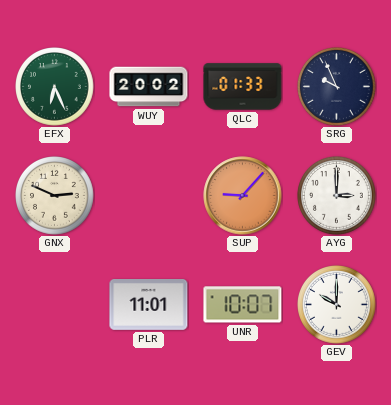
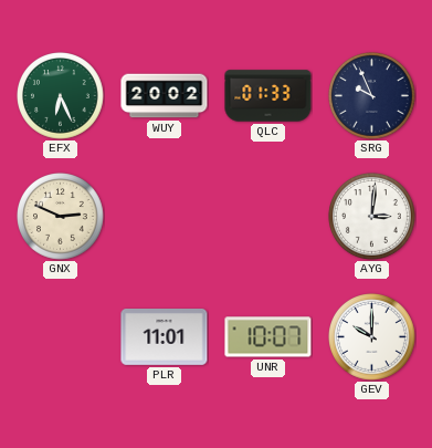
SUP: 9:07 -> none
AYG: 3:00 -> 3:01
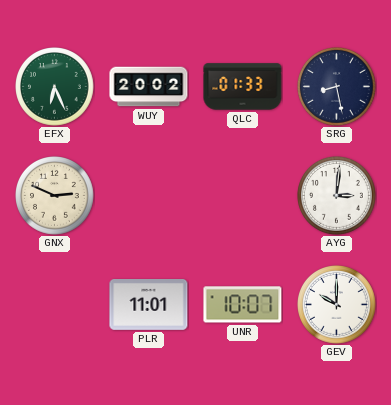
SRG: 9:56 -> 8:28
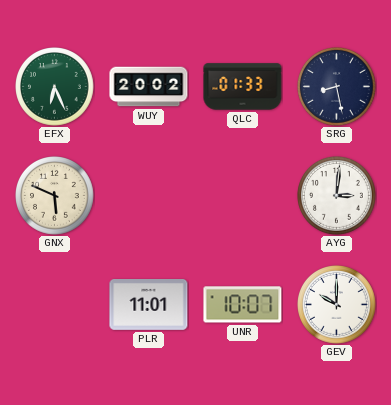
GNX: 2:49 -> 5:49
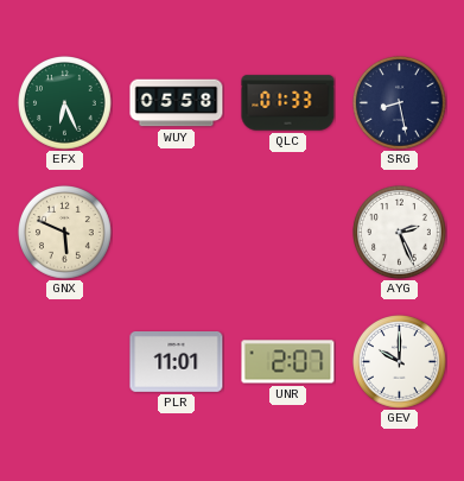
WUY: 20:02 -> 05:58
AYG: 3:01 -> 2:26
UNR: 10:07 -> 2:07
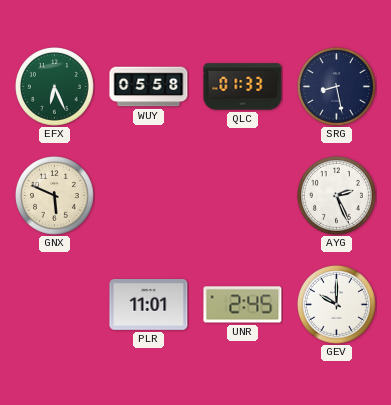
UNR: 2:07 -> 2:45
